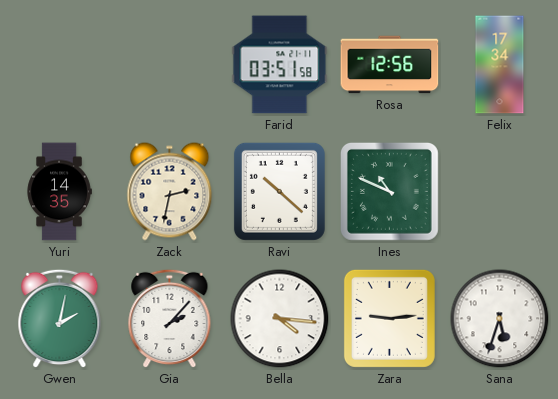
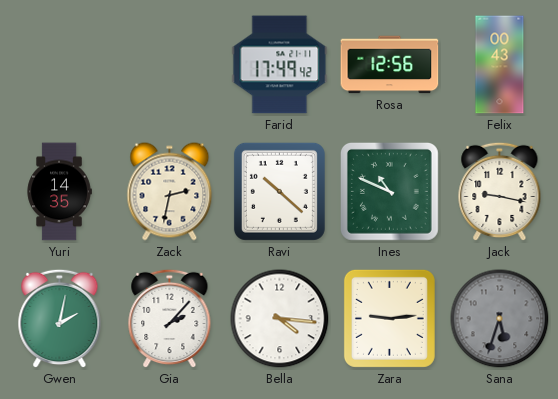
Farid: 03:51 -> 17:49
Felix: 17:34 -> 00:43
Jack: none -> 9:17
Sana dial: white -> grey
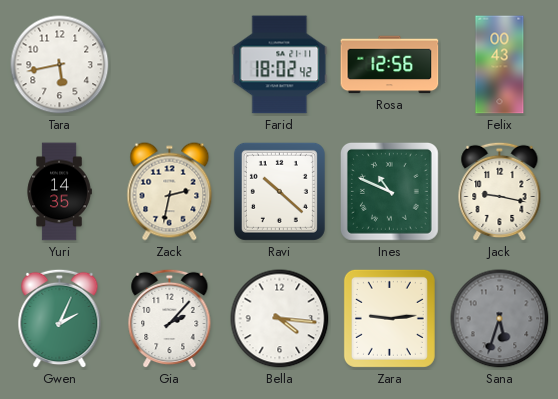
Tara: none -> 5:43
Farid: 17:49 -> 18:02
Gwen: 2:02 -> 2:04
